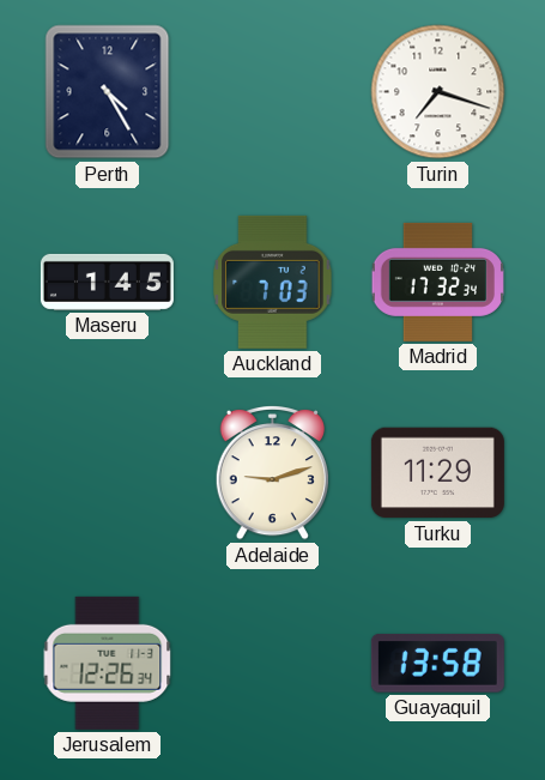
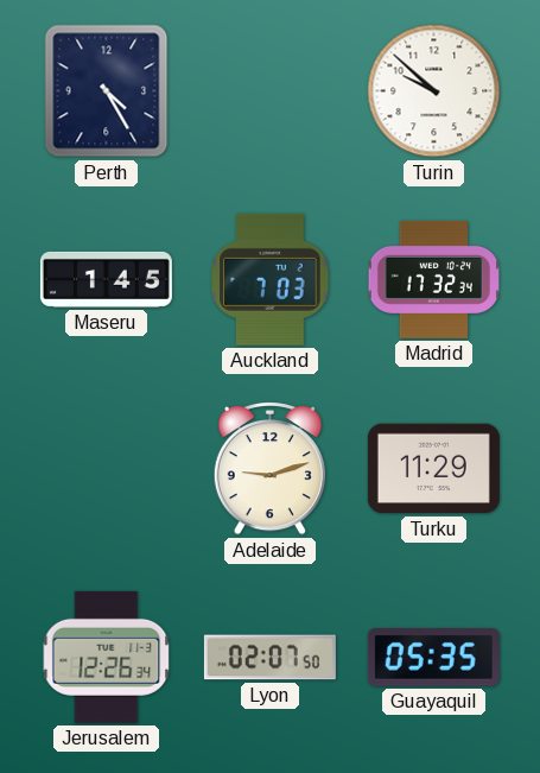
Turin: 7:18 -> 9:52
Lyon: none -> 02:07
Guayaquil: 13:58 -> 05:35
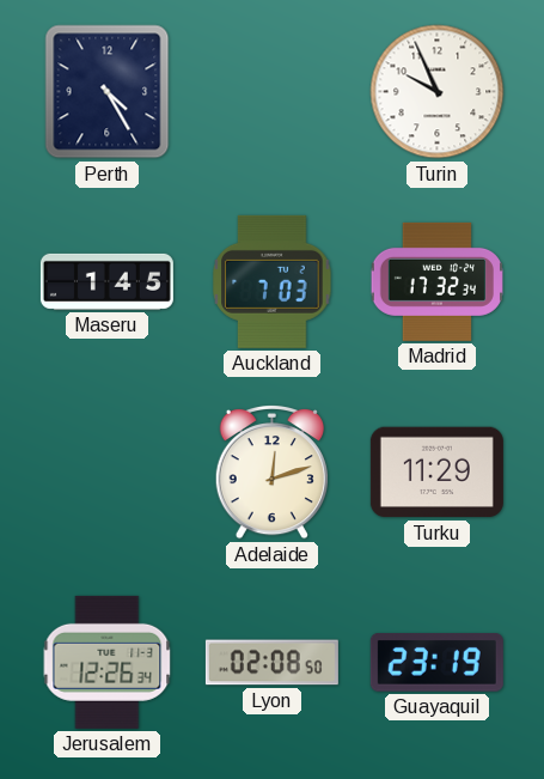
Turin: 9:52 -> 9:56
Adelaide: 9:12 -> 12:12
Lyon: 02:07 -> 02:08
Guayaquil: 05:35 -> 23:19
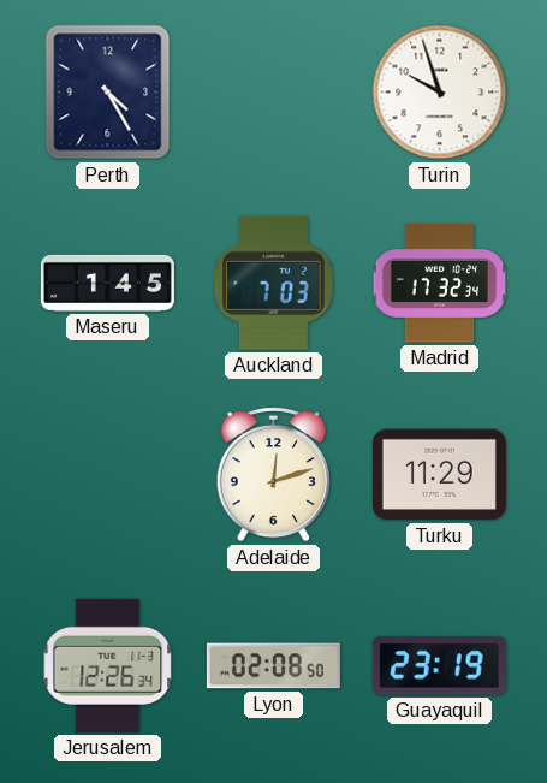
Turin: 9:56 -> 9:57
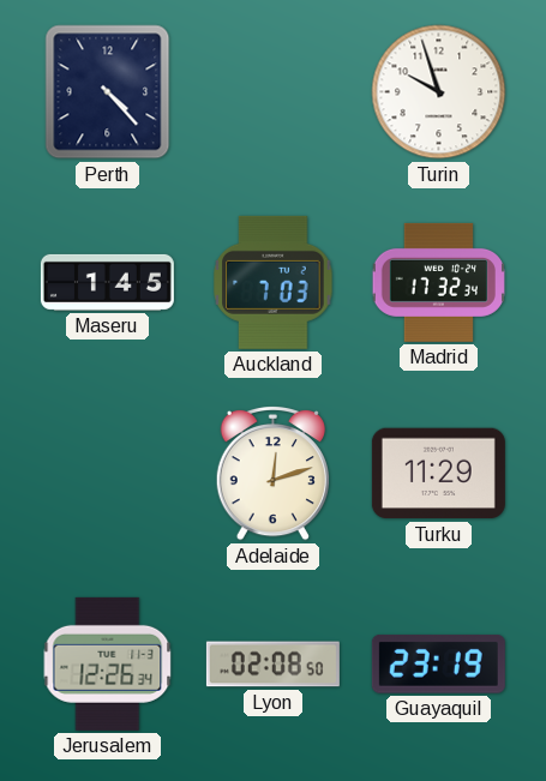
Perth: 4:25 -> 4:23
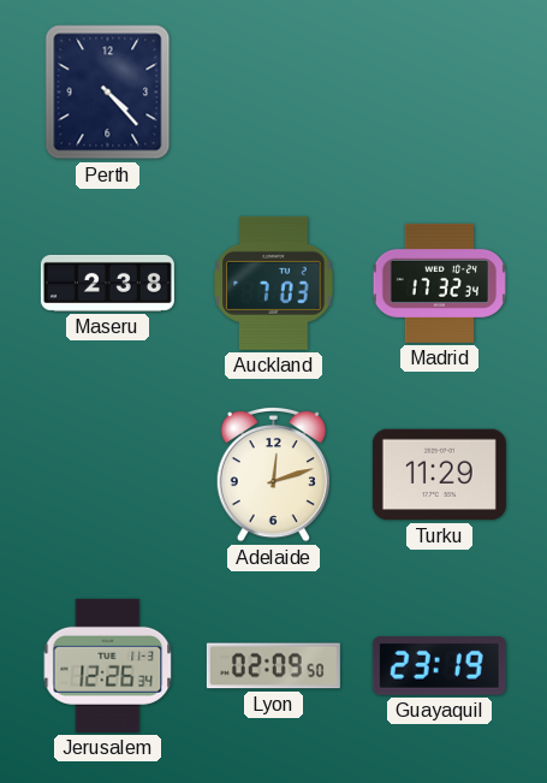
Turin: 9:57 -> none
Maseru: 1:45 -> 2:38
Lyon: 02:08 -> 02:09
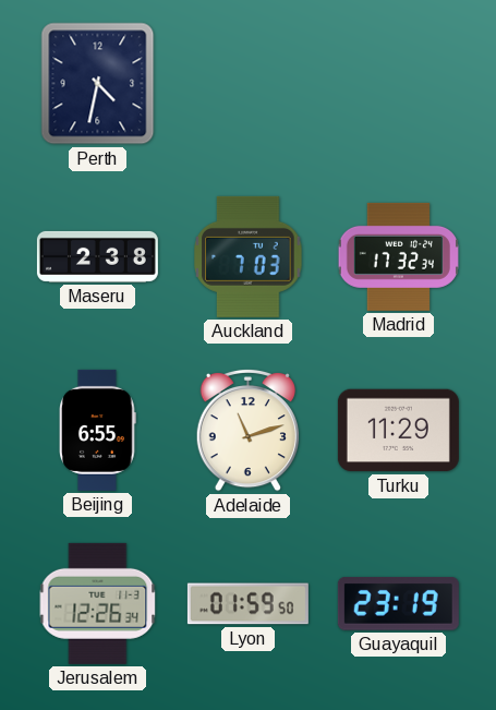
Perth: 4:23 -> 4:32
Beijing: none -> 6:55
Adelaide: 12:12 -> 11:12
Lyon: 02:09 -> 01:59
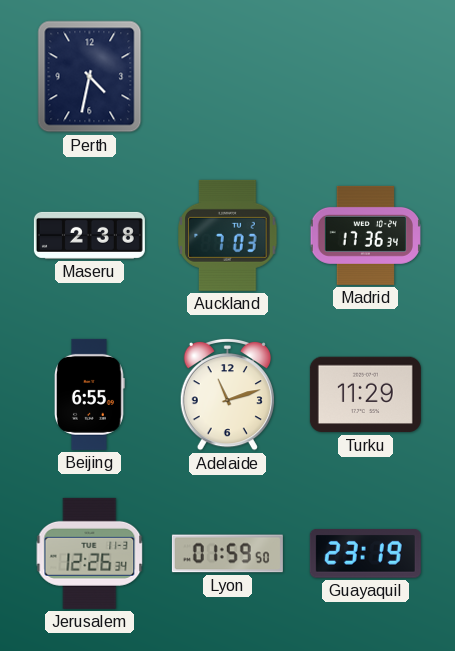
Madrid: 17:32 -> 17:36
